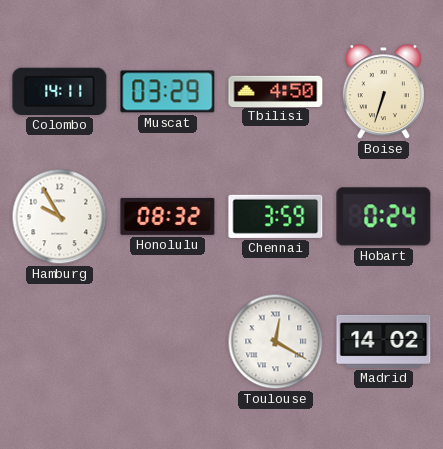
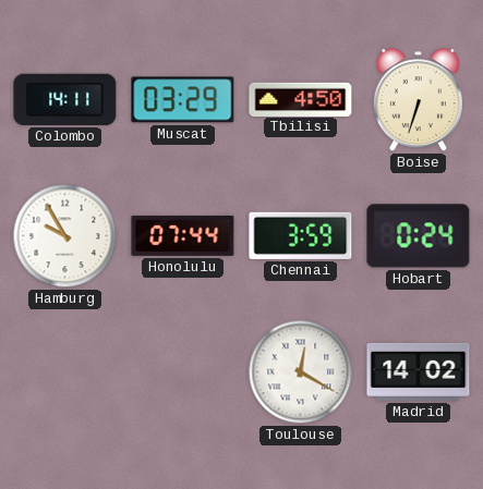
Honolulu: 08:32 -> 07:44
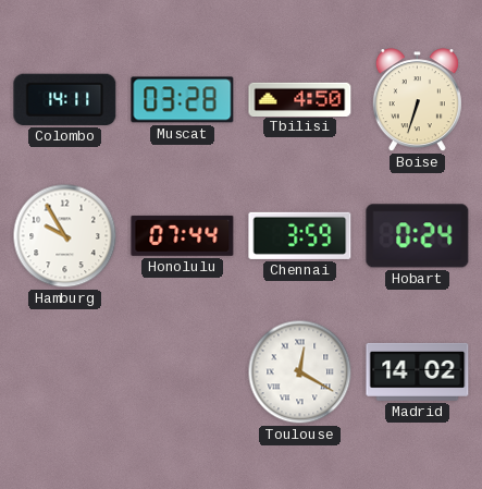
Muscat: 03:29 -> 03:28
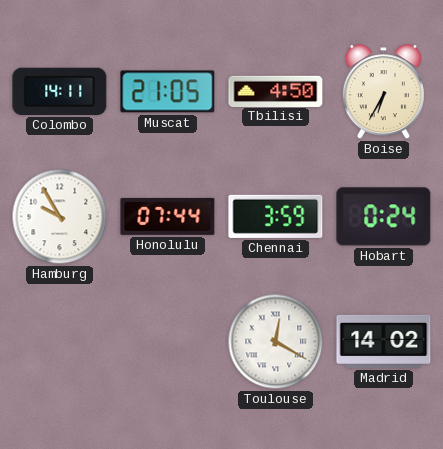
Muscat: 03:28 -> 21:05
Boise: 6:33 -> 6:35
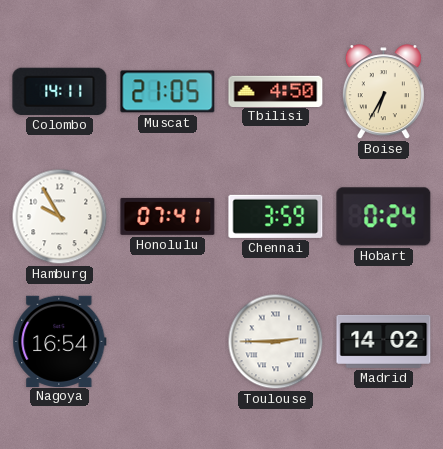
Honolulu: 07:44 -> 07:41
Nagoya: none -> 16:54
Toulouse: 12:20 -> 2:45
